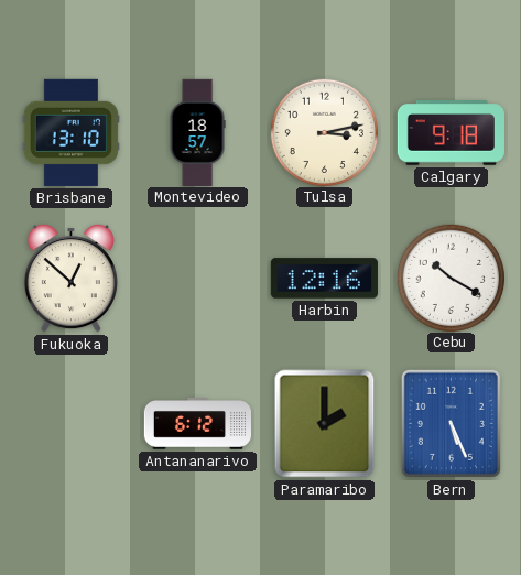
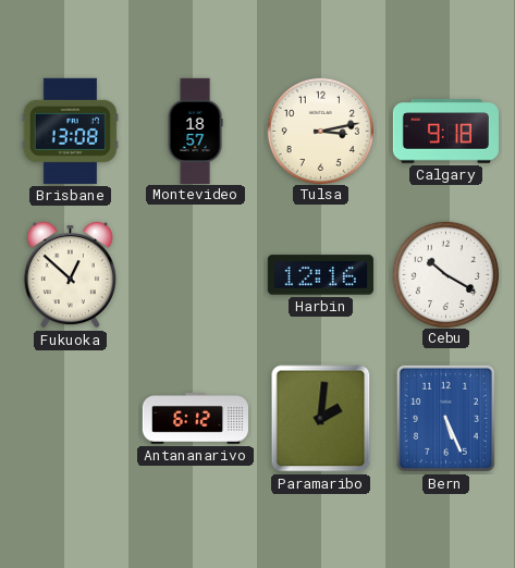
Brisbane: 13:10 -> 13:08
Paramaribo: 2:00 -> 2:01
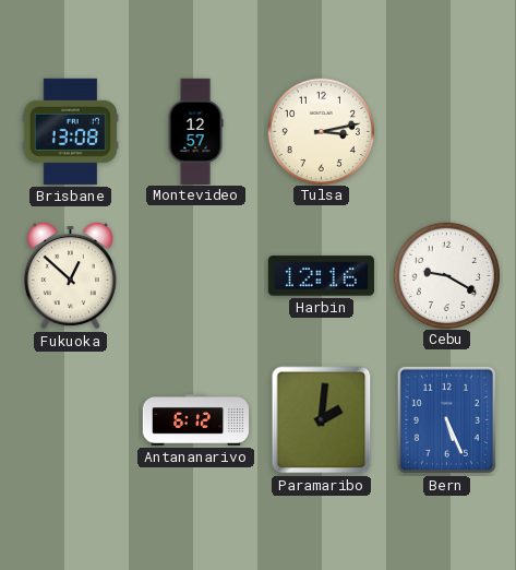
Montevideo: 18:57 -> 12:57
Calgary: 9:18 -> none
Cebu: 10:20 -> 9:20
